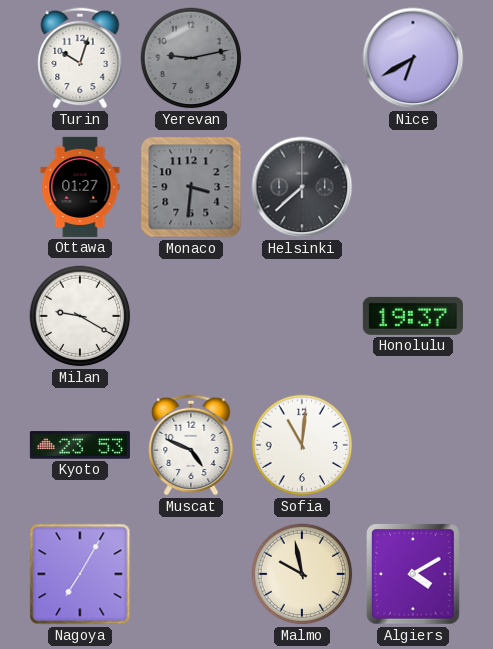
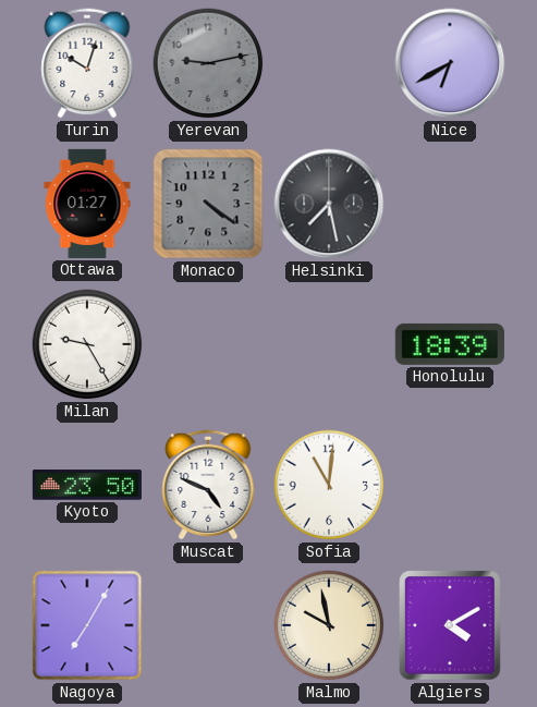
Monaco: 3:31 -> 4:21
Helsinki: 7:38 -> 7:28
Milan: 9:20 -> 9:25
Honolulu: 19:37 -> 18:39
Kyoto: 23:53 -> 23:50
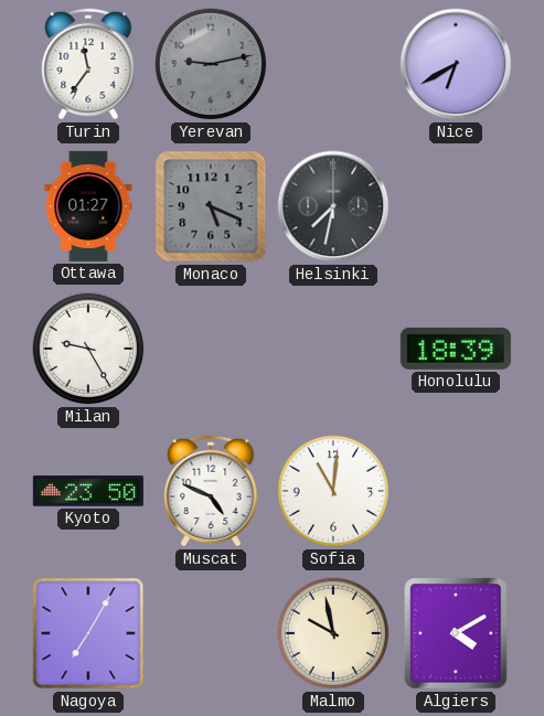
Turin: 10:03 -> 11:36
Monaco: 4:21 -> 5:19
Helsinki: 7:28 -> 7:32
